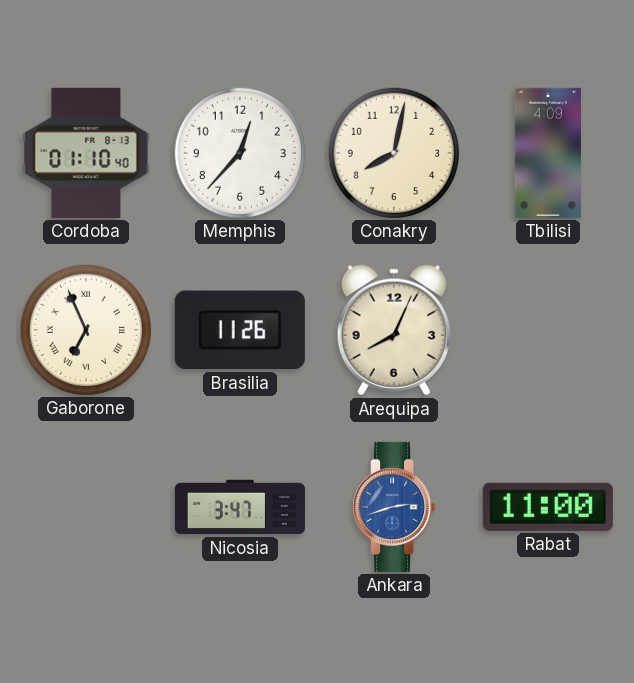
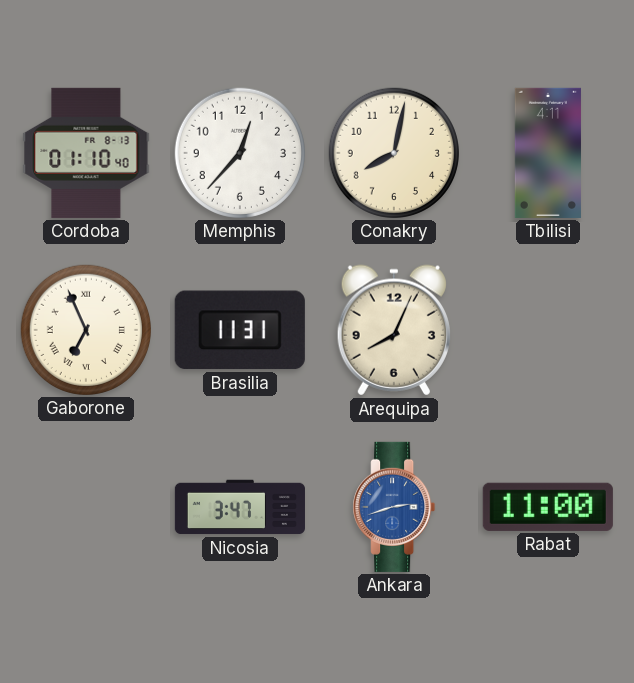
Tbilisi: 4:09 -> 4:11
Brasilia: 11:26 -> 11:31
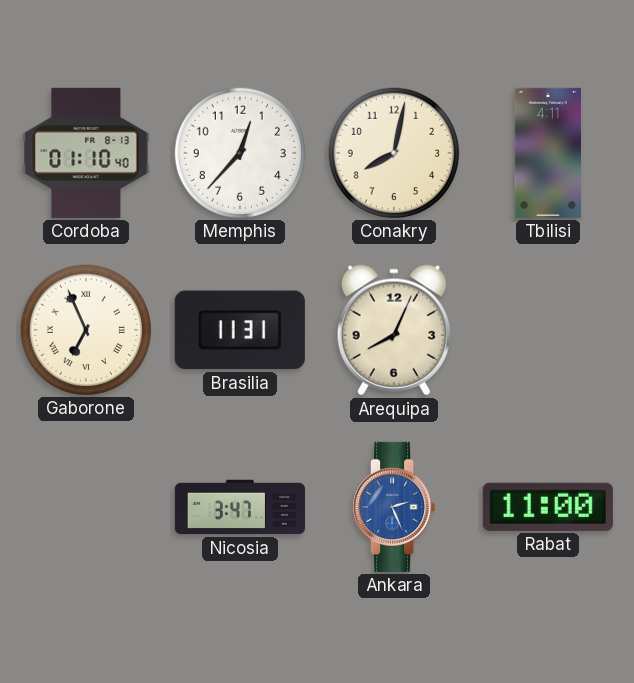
Ankara: 2:42 -> 2:26
